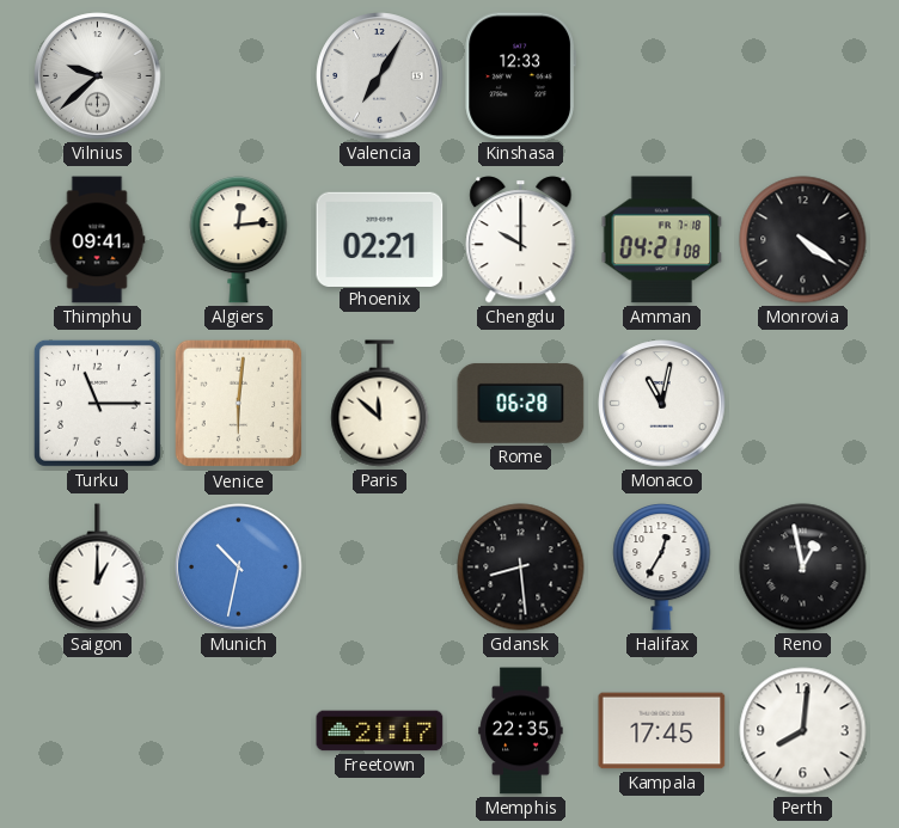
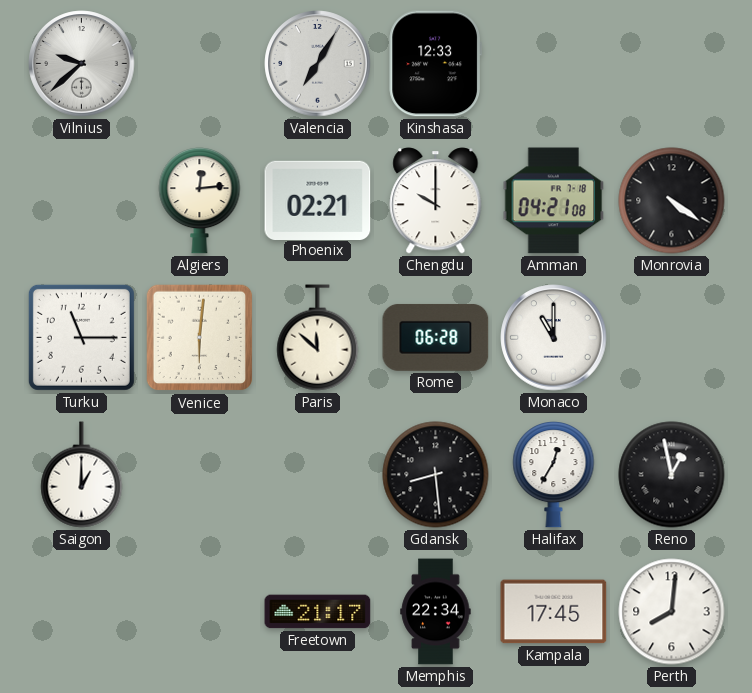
Thimphu: 09:41 -> none
Monaco: 11:02 -> 11:00
Munich: 10:32 -> none
Memphis: 22:35 -> 22:34
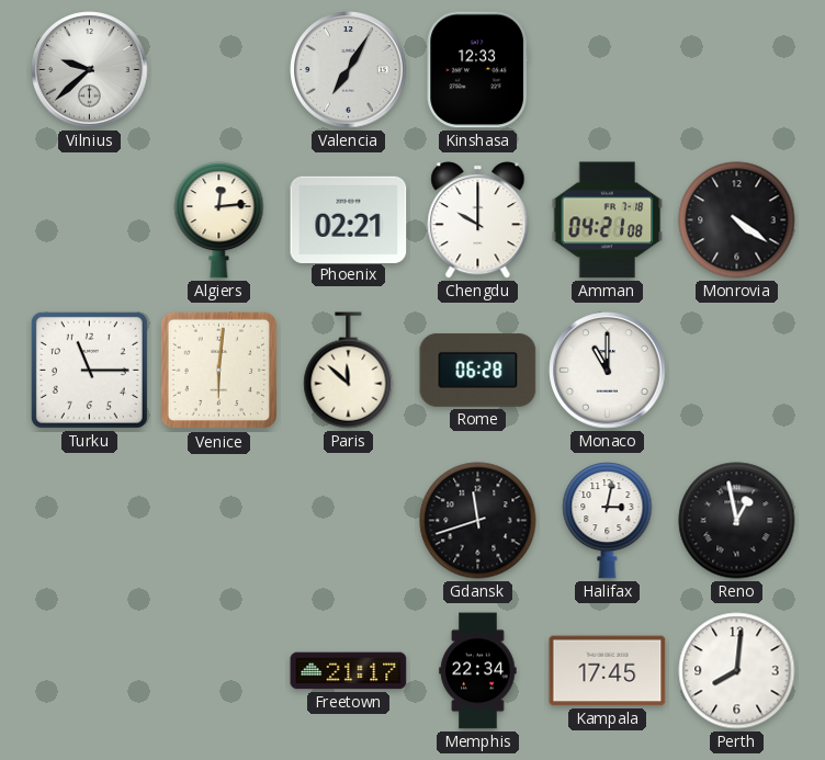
Saigon: 1:00 -> none
Gdansk: 8:29 -> 11:42
Halifax: 12:35 -> 3:02
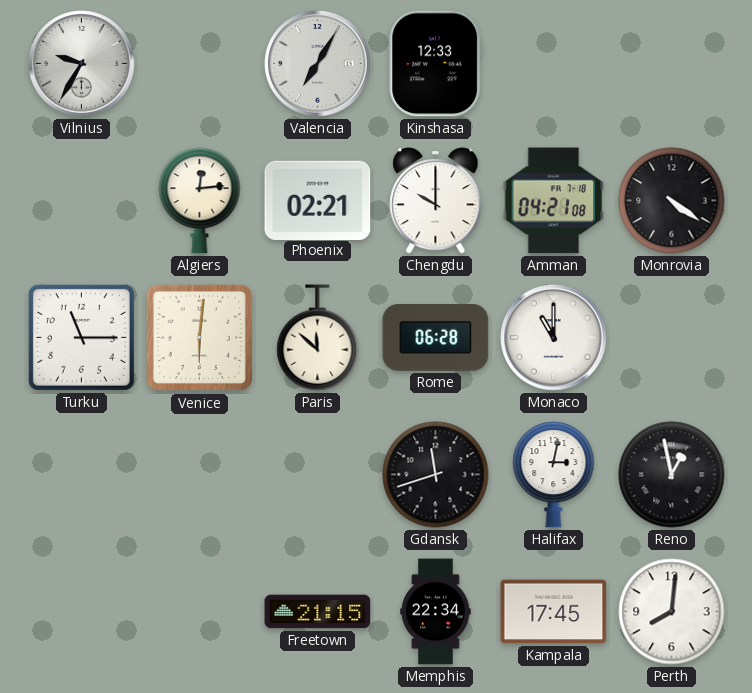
Vilnius: 9:38 -> 9:35
Freetown: 21:17 -> 21:15
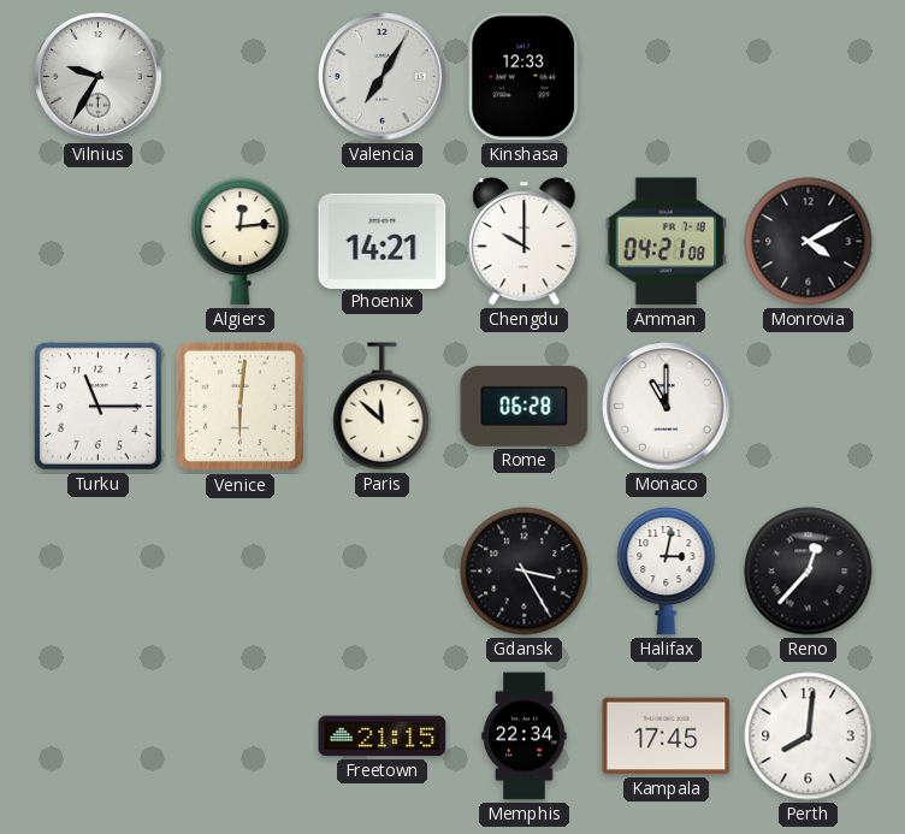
Phoenix: 02:21 -> 14:21
Monrovia: 4:21 -> 4:10
Gdansk: 11:42 -> 3:25
Reno: 12:58 -> 12:37
